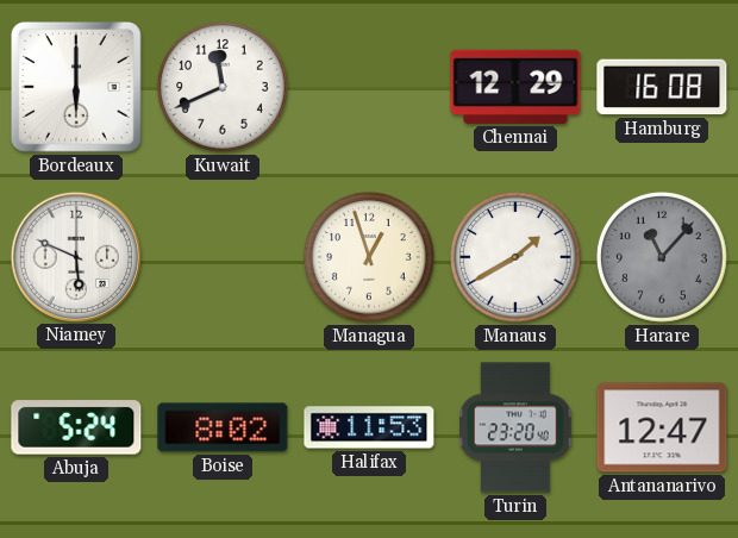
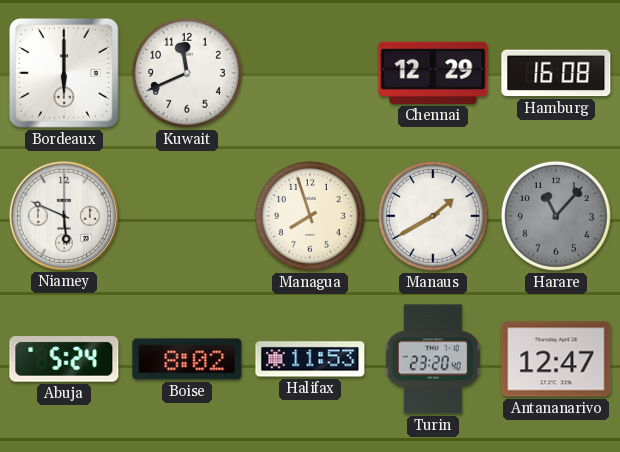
Managua: 12:57 -> 7:57
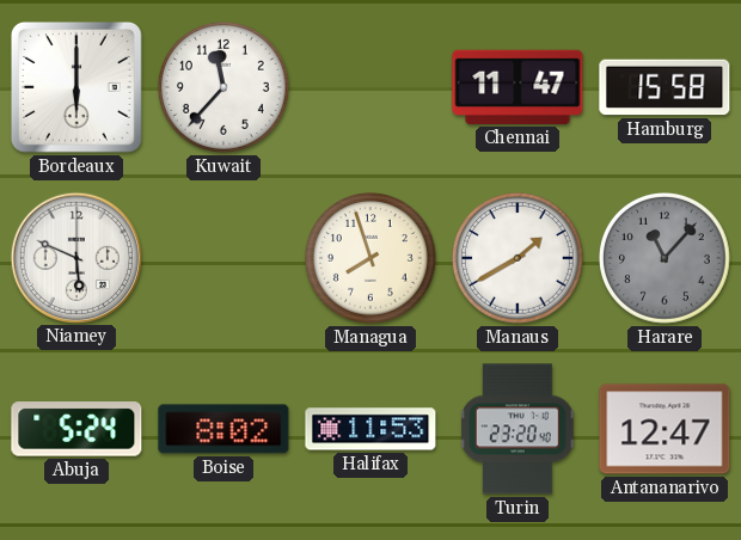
Kuwait: 11:41 -> 11:37
Chennai: 12:29 -> 11:47
Hamburg: 16:08 -> 15:58
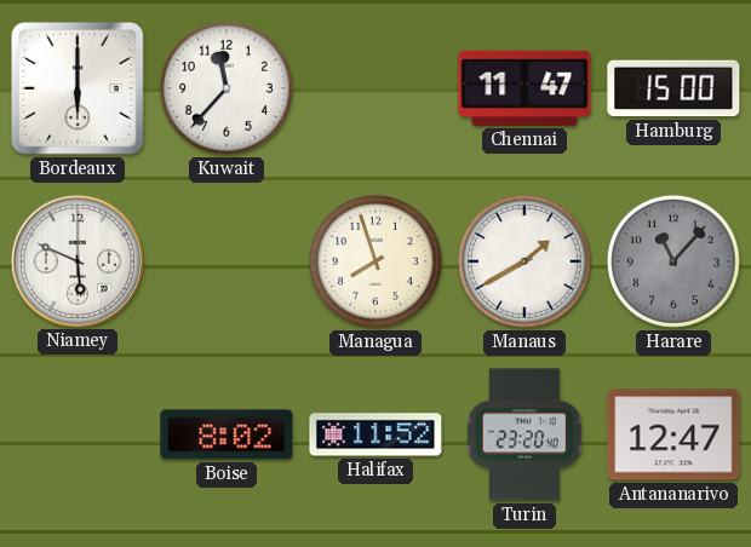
Hamburg: 15:58 -> 15:00
Abuja: 5:24 -> none
Halifax: 11:53 -> 11:52
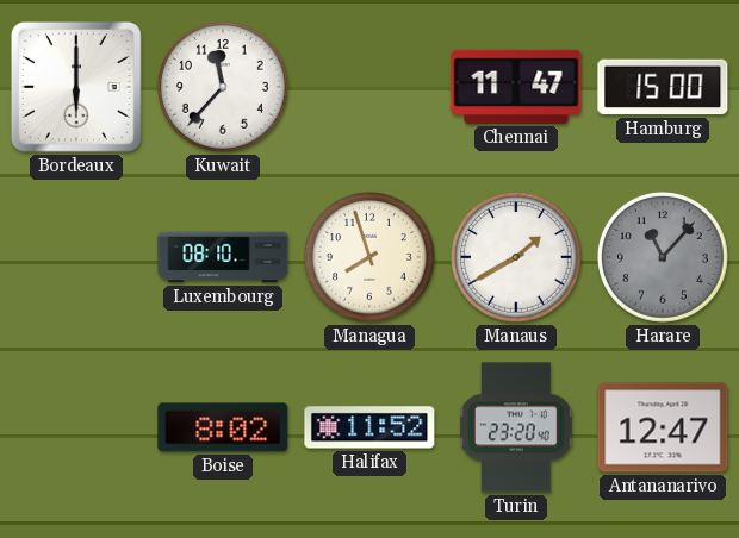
Niamey: 5:49 -> none
Luxembourg: none -> 08:10
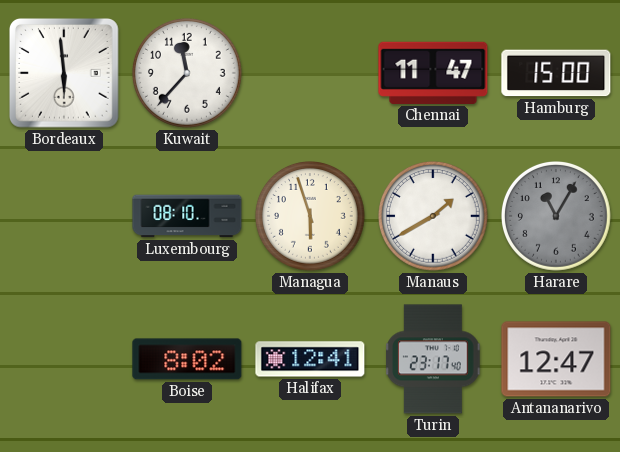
Bordeaux: 6:00 -> 5:59
Managua: 7:57 -> 5:57
Harare: 11:07 -> 11:05
Halifax: 11:52 -> 12:41
Turin: 23:20 -> 23:17
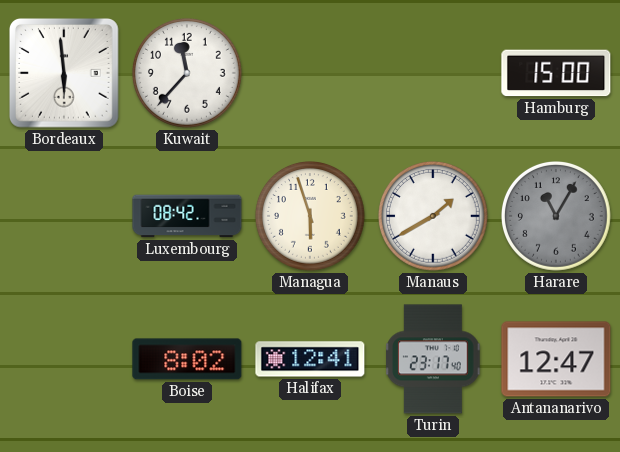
Chennai: 11:47 -> none
Luxembourg: 08:10 -> 08:42
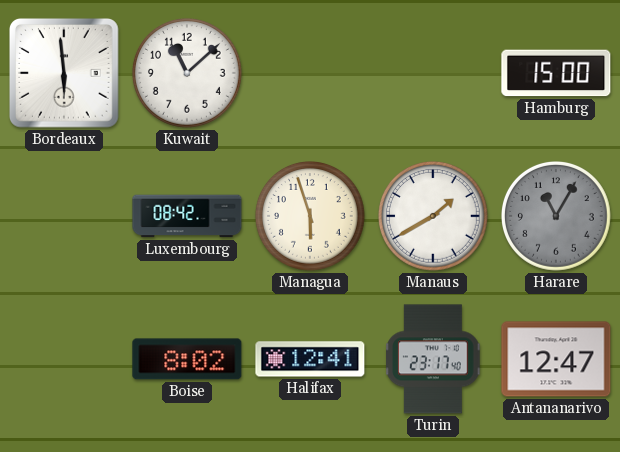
Kuwait: 11:37 -> 11:08
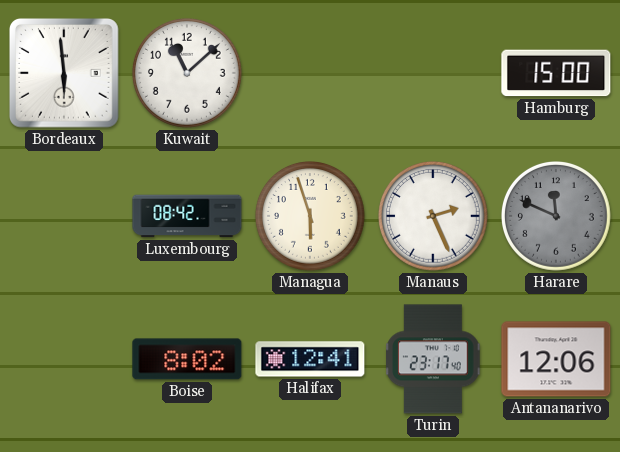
Manaus: 1:40 -> 2:26
Harare: 11:05 -> 11:49
Antananarivo: 12:47 -> 12:06
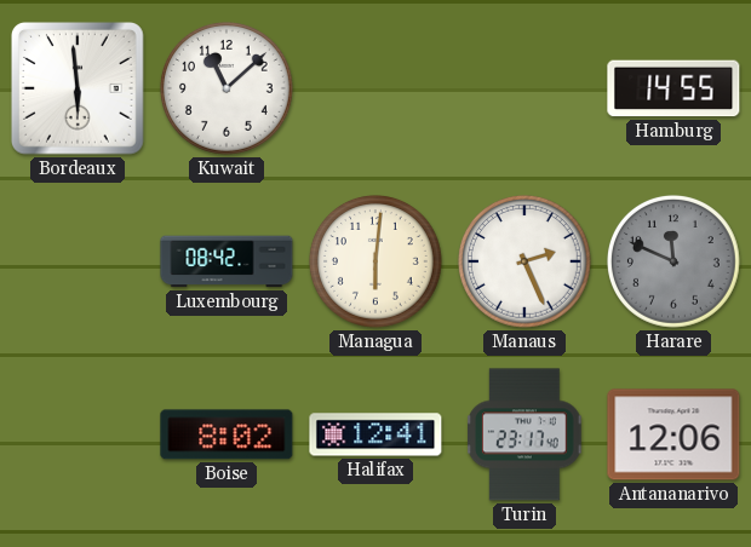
Hamburg: 15:00 -> 14:55
Managua: 5:57 -> 6:01
